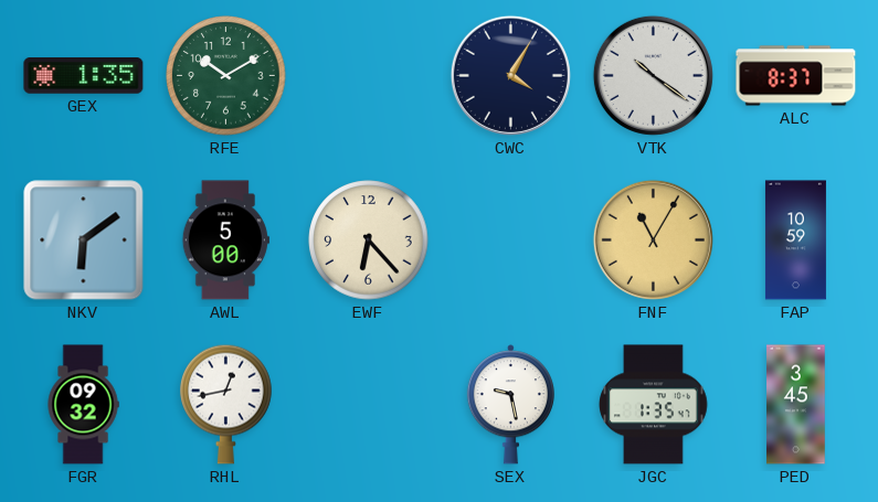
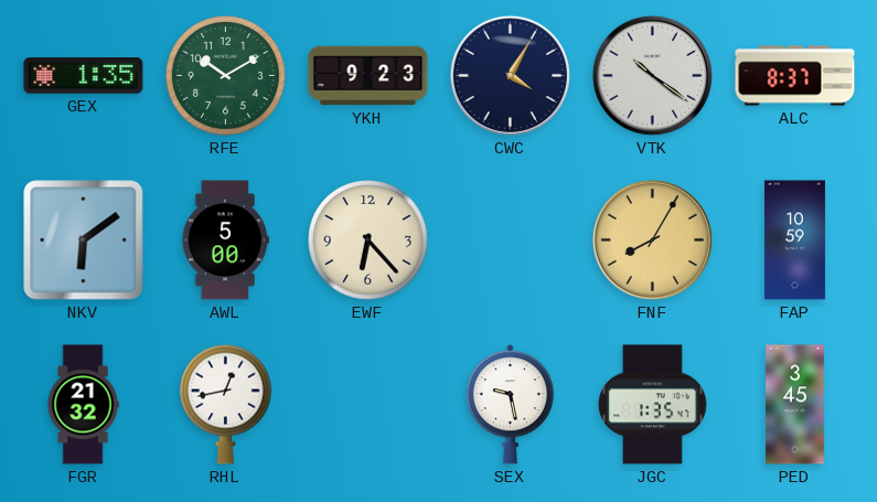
YKH: none -> 9:23
FNF: 11:05 -> 8:05
FGR: 09:32 -> 21:32
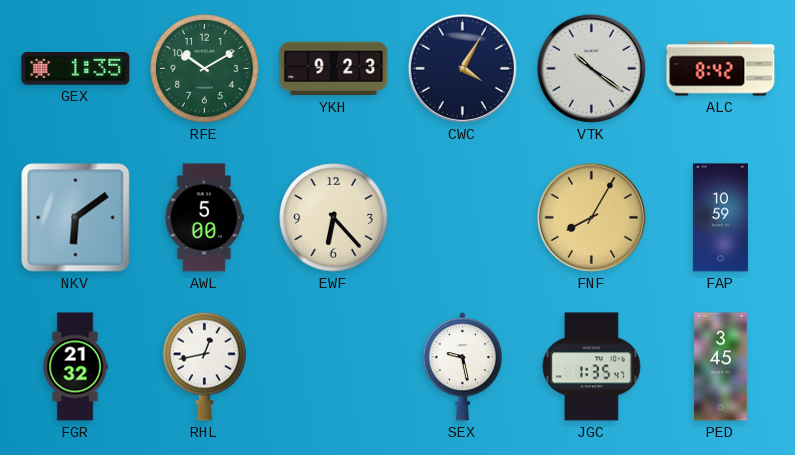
ALC: 8:37 -> 8:42
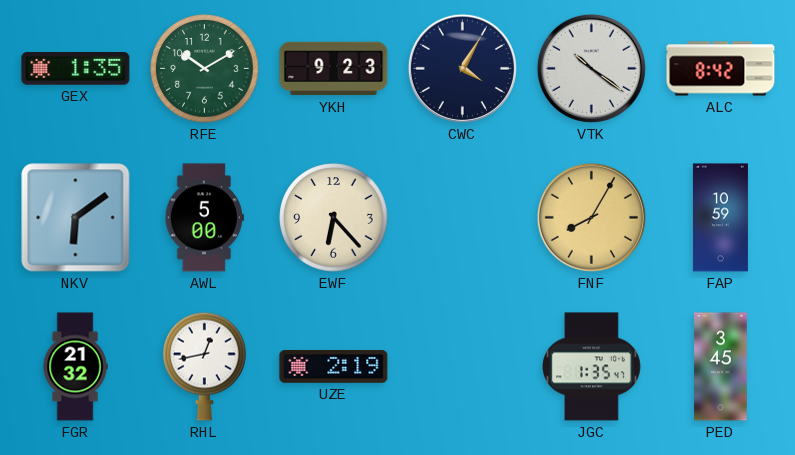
UZE: none -> 2:19
SEX: 9:28 -> none
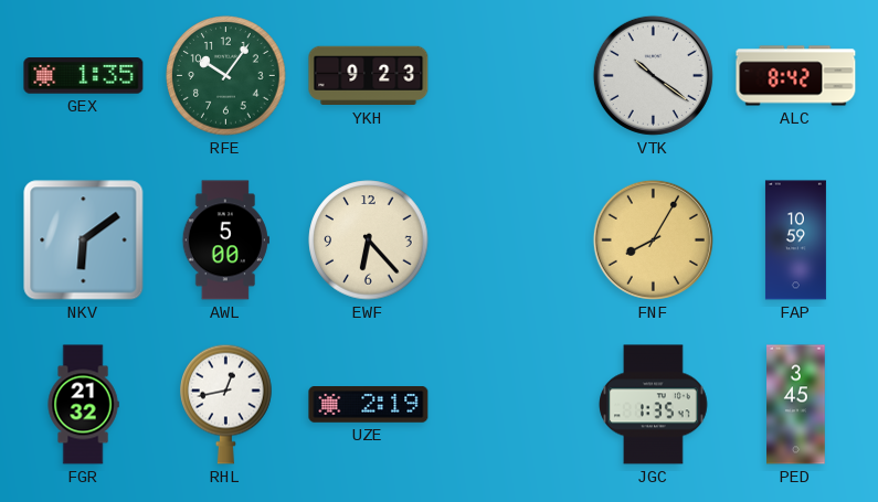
RFE: 10:10 -> 10:06
CWC: 4:05 -> none
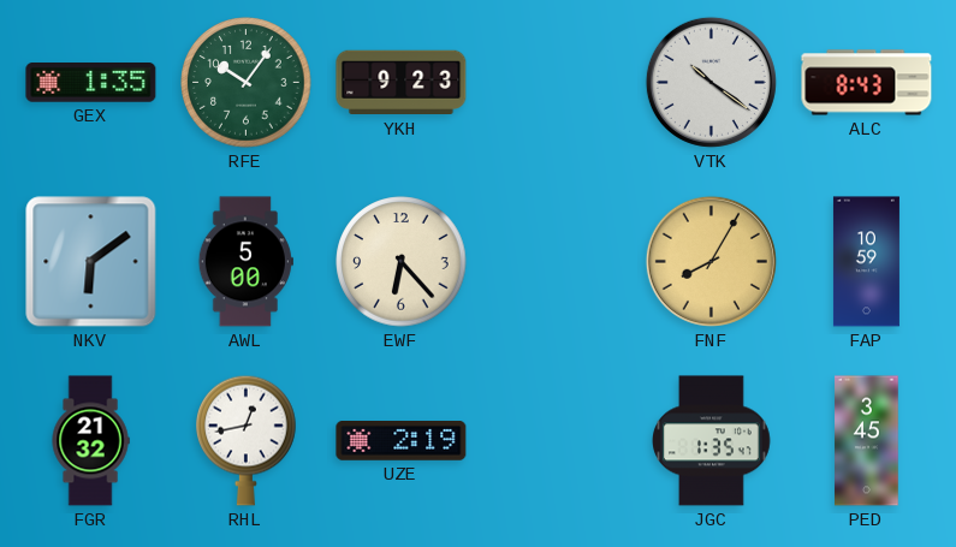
ALC: 8:42 -> 8:43
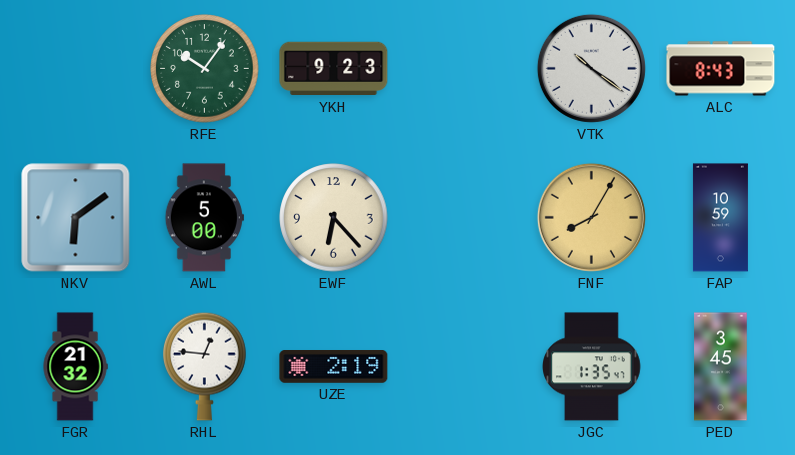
GEX: 1:35 -> none
RHL: 12:43 -> 12:46
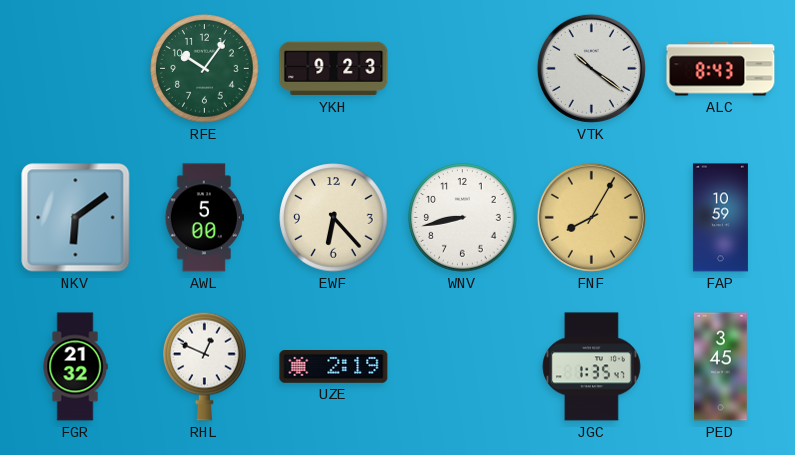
WNV: none -> 8:43
RHL: 12:46 -> 12:49
